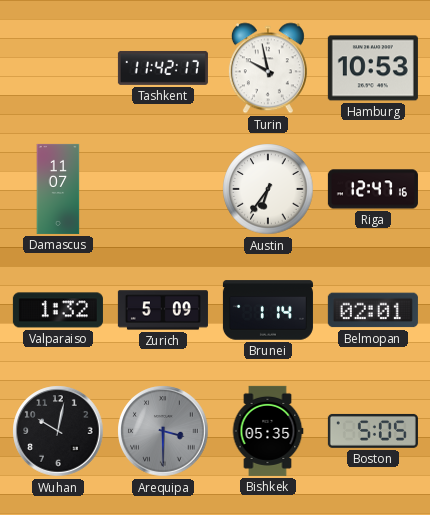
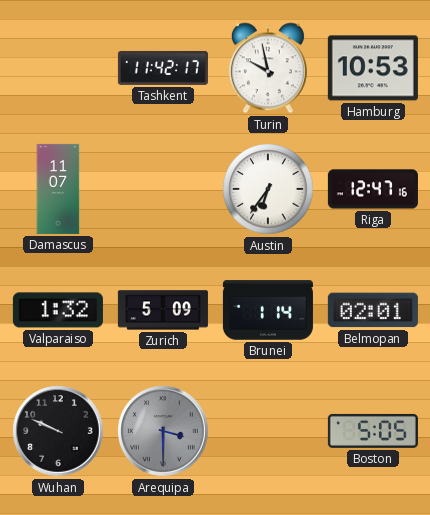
Wuhan: 10:02 -> 9:49
Bishkek: 05:35 -> none
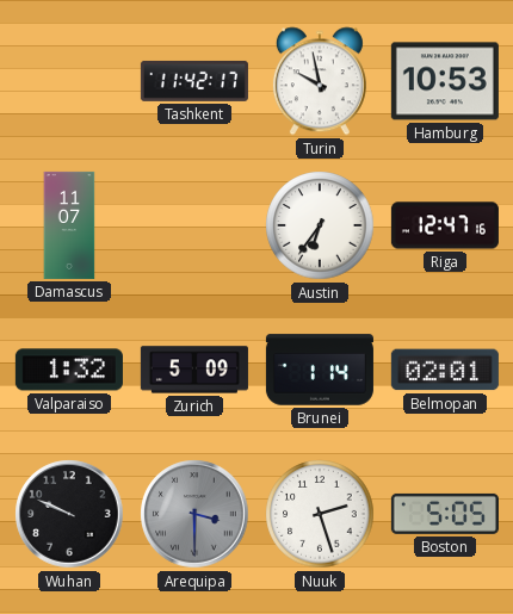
Nuuk: none -> 2:27
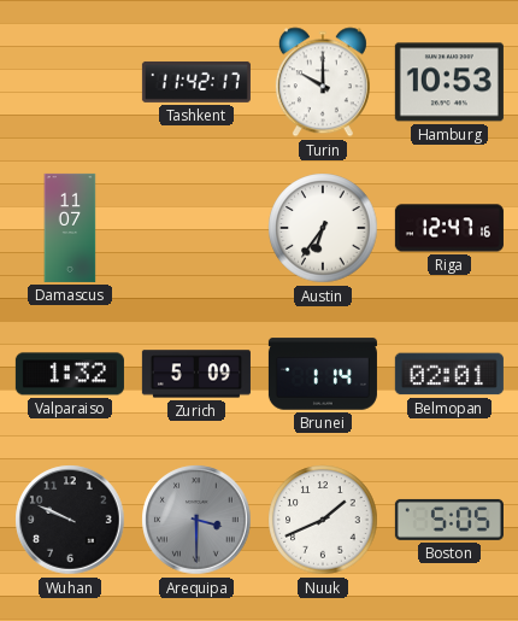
Turin: 9:58 -> 10:00
Nuuk: 2:27 -> 1:41
